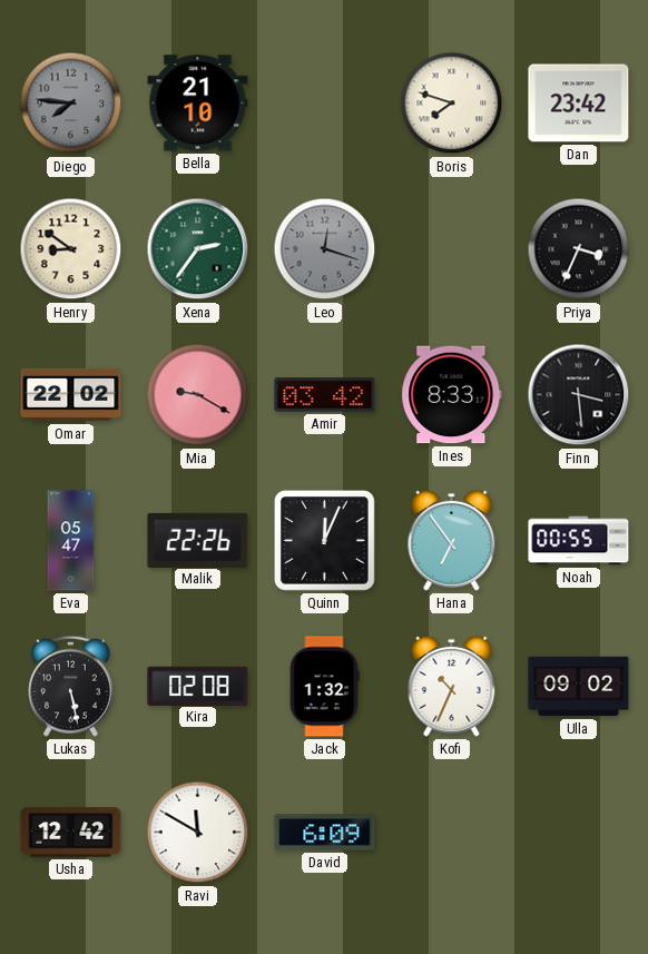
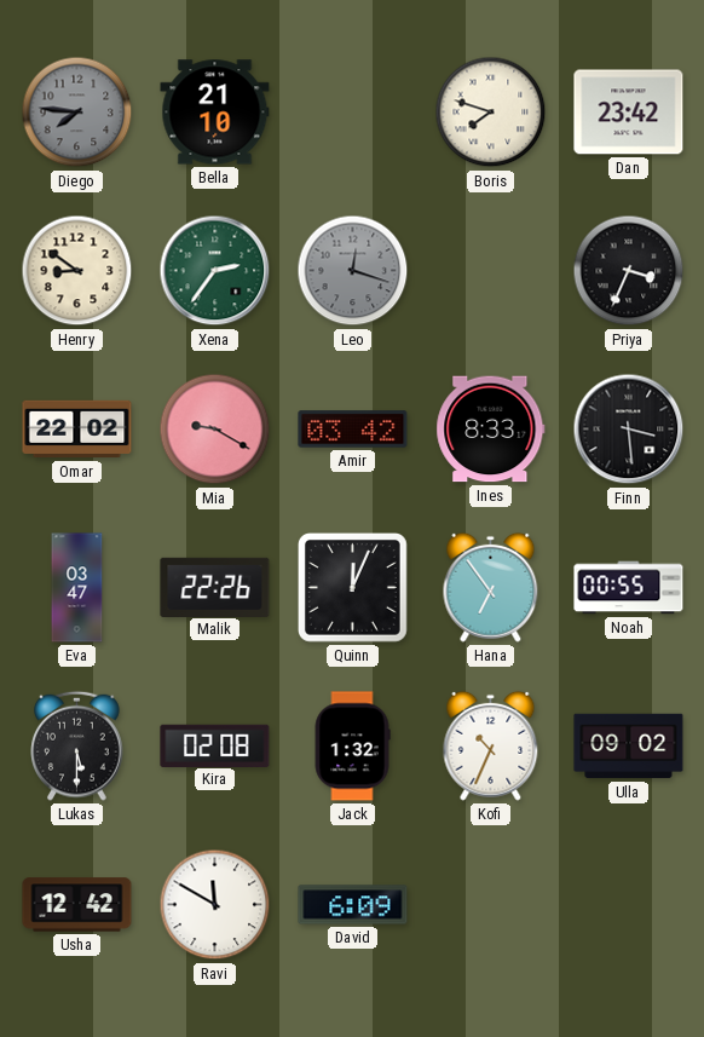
Eva: 05:47 -> 03:47
Lukas: 5:28 -> 5:30
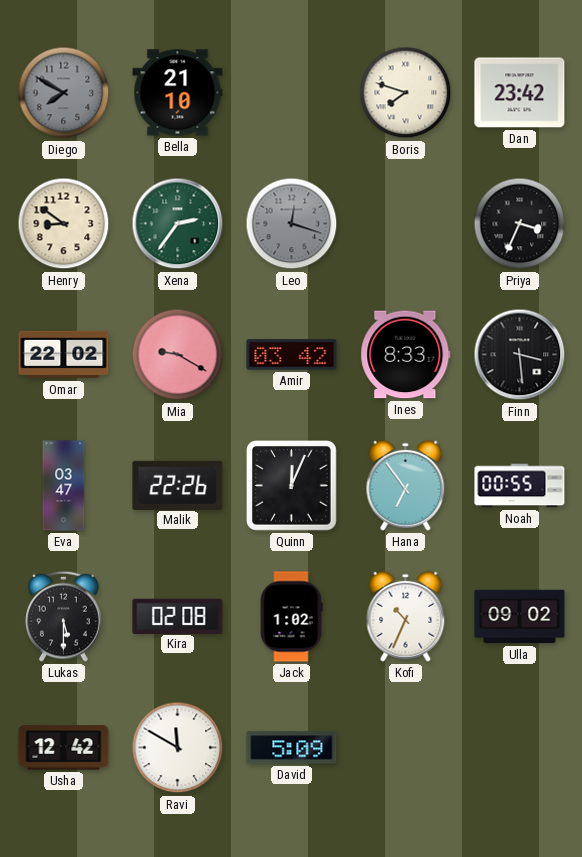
Diego: 7:46 -> 7:50
Jack: 1:32 -> 1:02
David: 6:09 -> 5:09
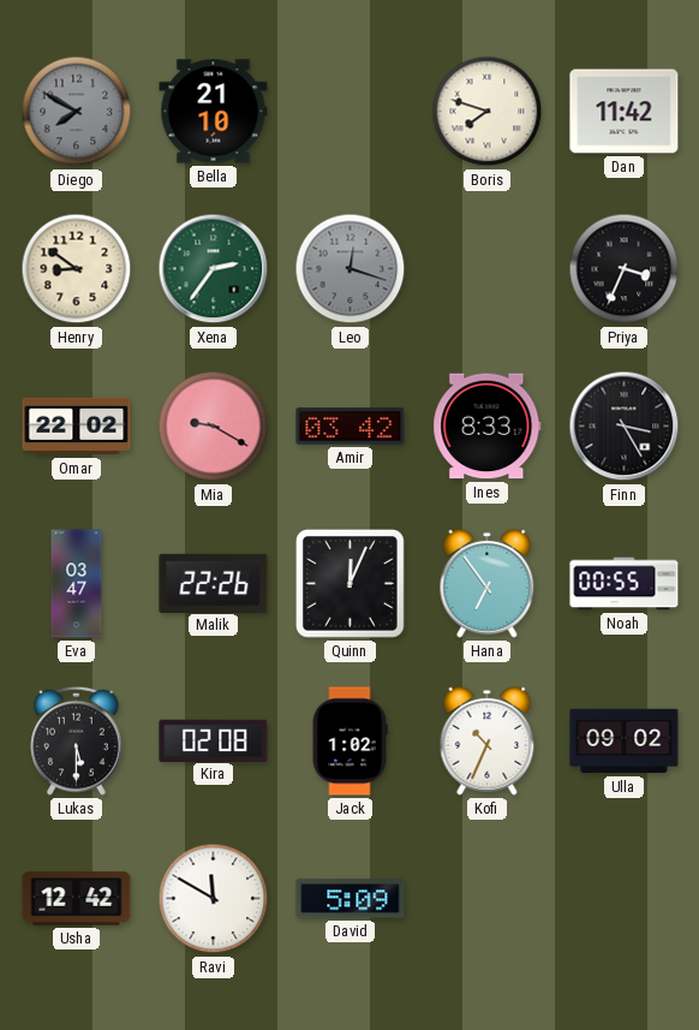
Dan: 23:42 -> 11:42
Finn: 3:29 -> 3:25
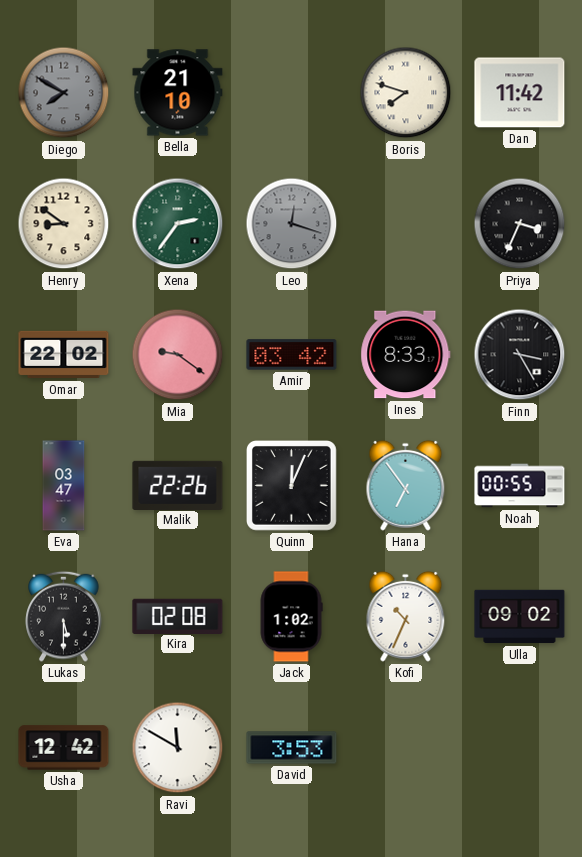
Mia: 9:20 -> 9:21
David: 5:09 -> 3:53
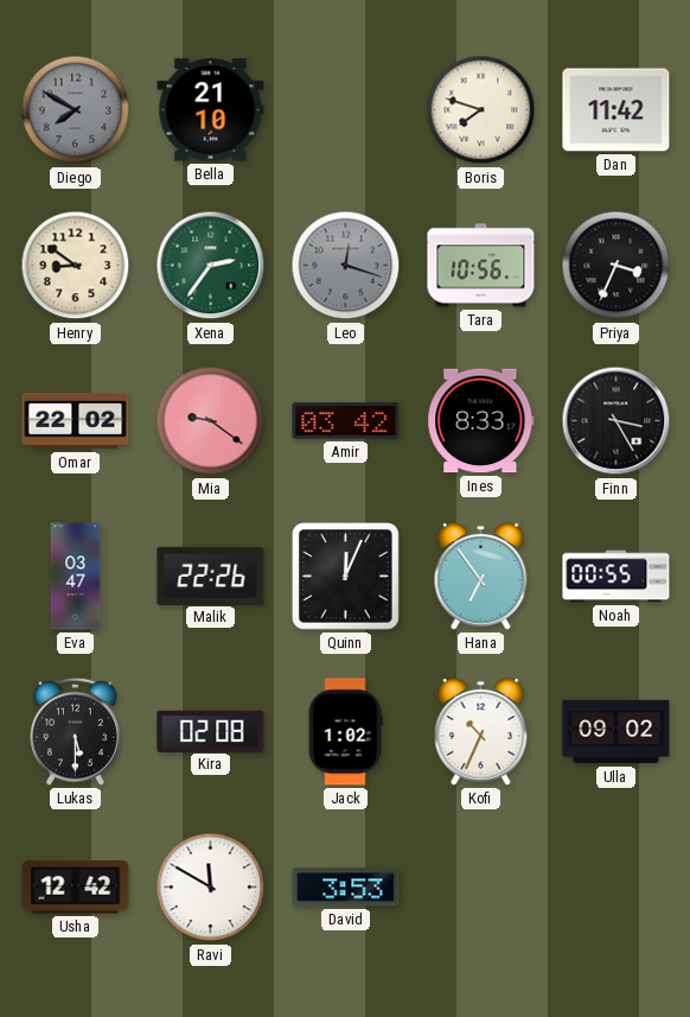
Tara: none -> 10:56
